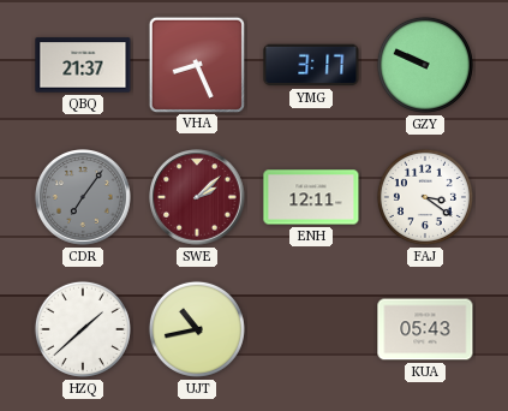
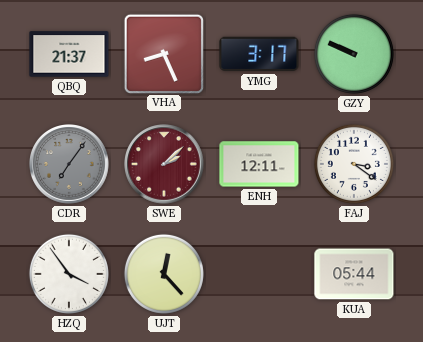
HZQ: 1:38 -> 3:54
UJT: 10:43 -> 12:23
KUA: 05:43 -> 05:44
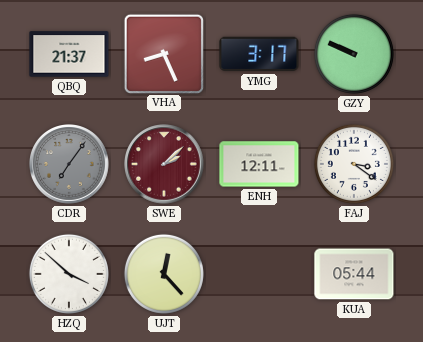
HZQ: 3:54 -> 3:52
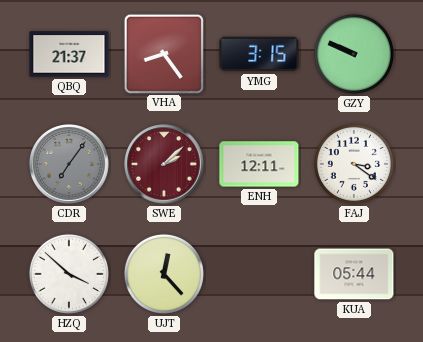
VHA: 8:26 -> 8:24
YMG: 3:17 -> 3:15
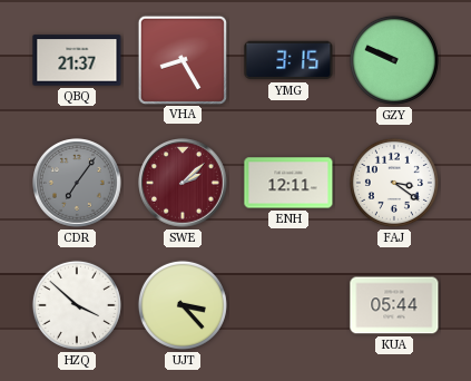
VHA: 8:24 -> 8:25
UJT: 12:23 -> 3:23
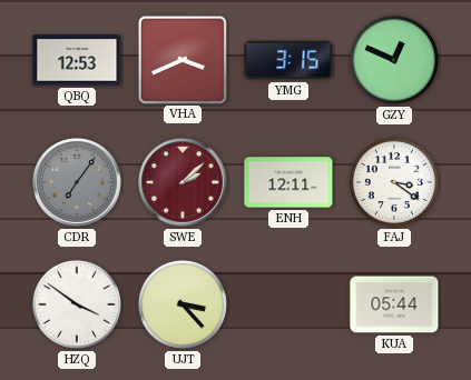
QBQ: 21:37 -> 12:53
VHA: 8:25 -> 3:41
GZY: 9:49 -> 12:49
HZQ: 3:52 -> 3:51
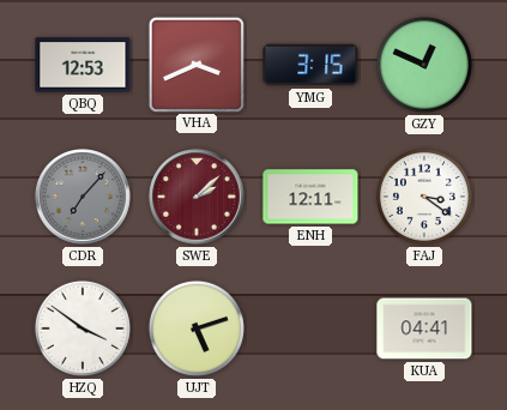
CDR: 7:06 -> 7:07
UJT: 3:23 -> 5:12
KUA: 05:44 -> 04:41
